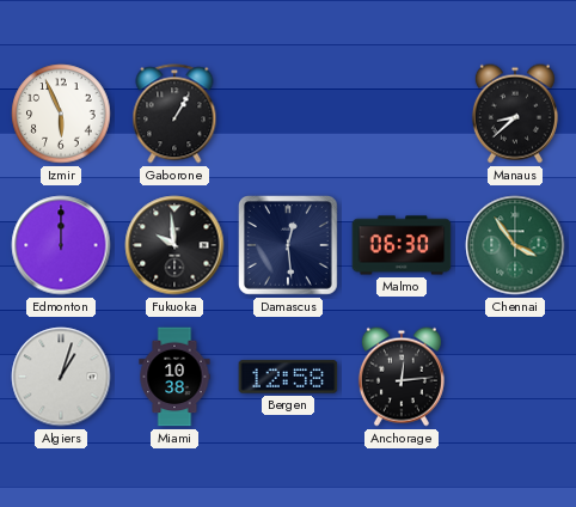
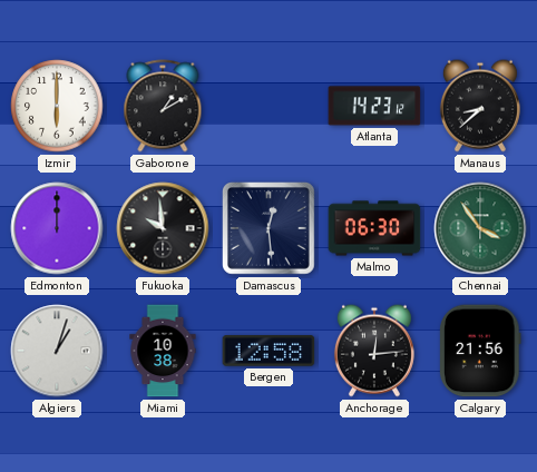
Izmir: 5:56 -> 6:00
Gaborone: 1:05 -> 1:10
Atlanta: none -> 14:23
Calgary: none -> 21:56
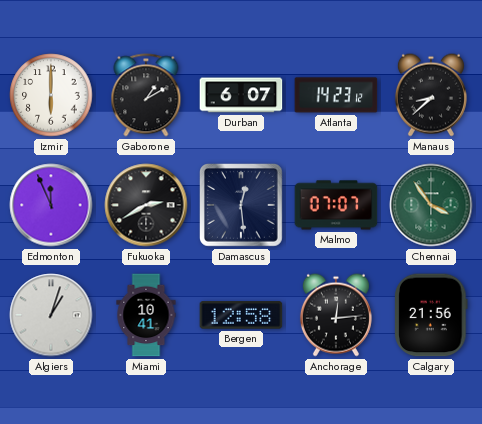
Durban: none -> 6:07
Edmonton: 12:00 -> 11:56
Fukuoka: 9:59 -> 2:40
Malmo: 06:30 -> 07:07
Miami: 10:38 -> 10:41
